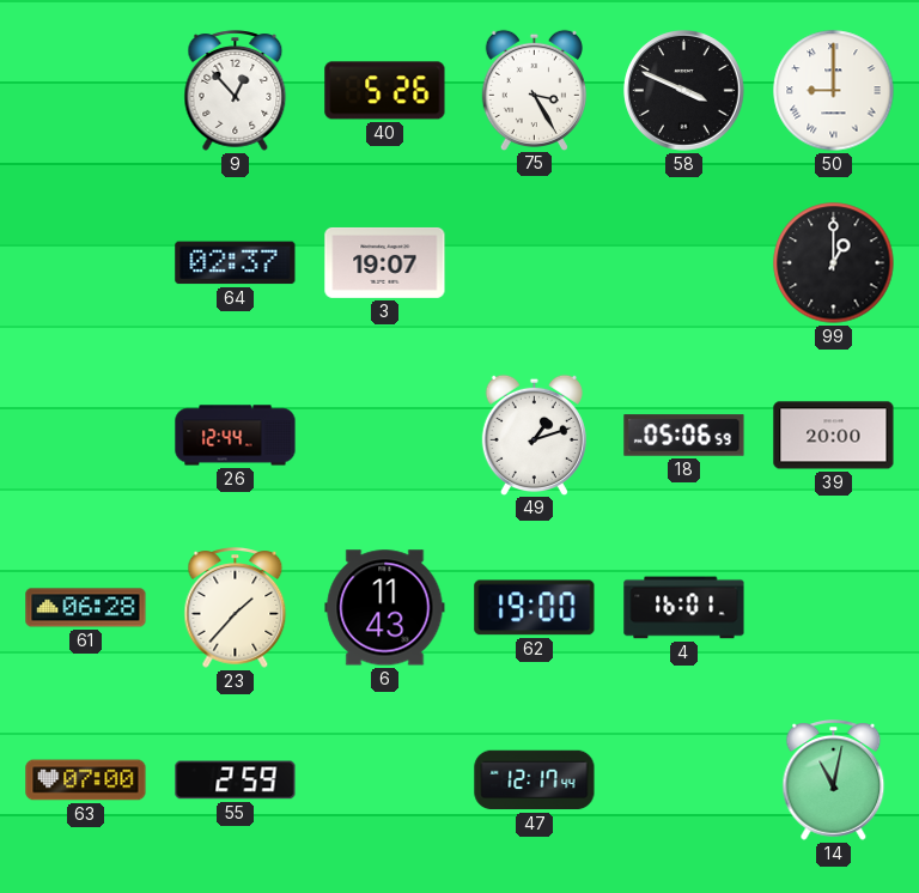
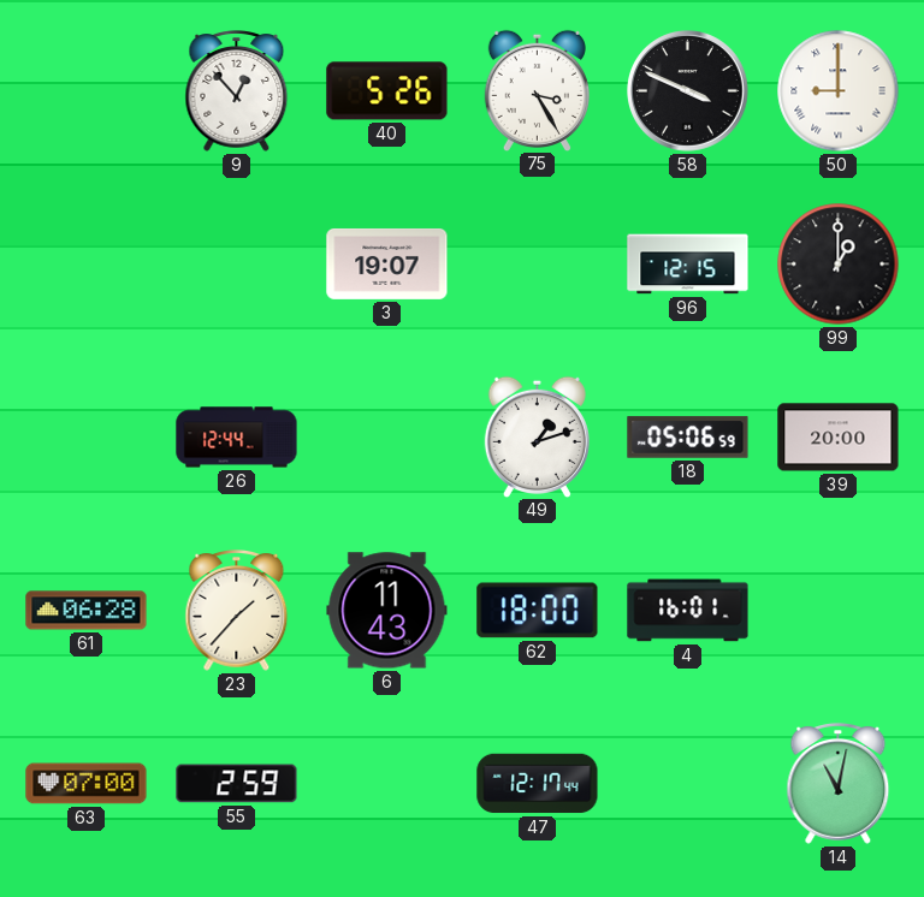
64: 02:37 -> none
96: none -> 12:15
62: 19:00 -> 18:00
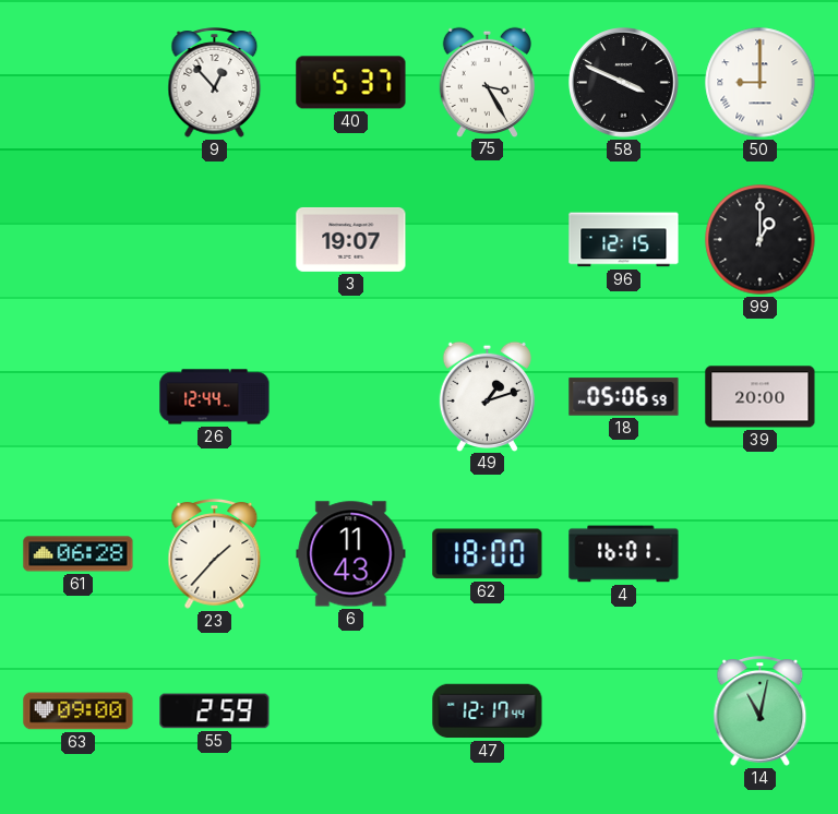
40: 5:26 -> 5:37
63: 07:00 -> 09:00
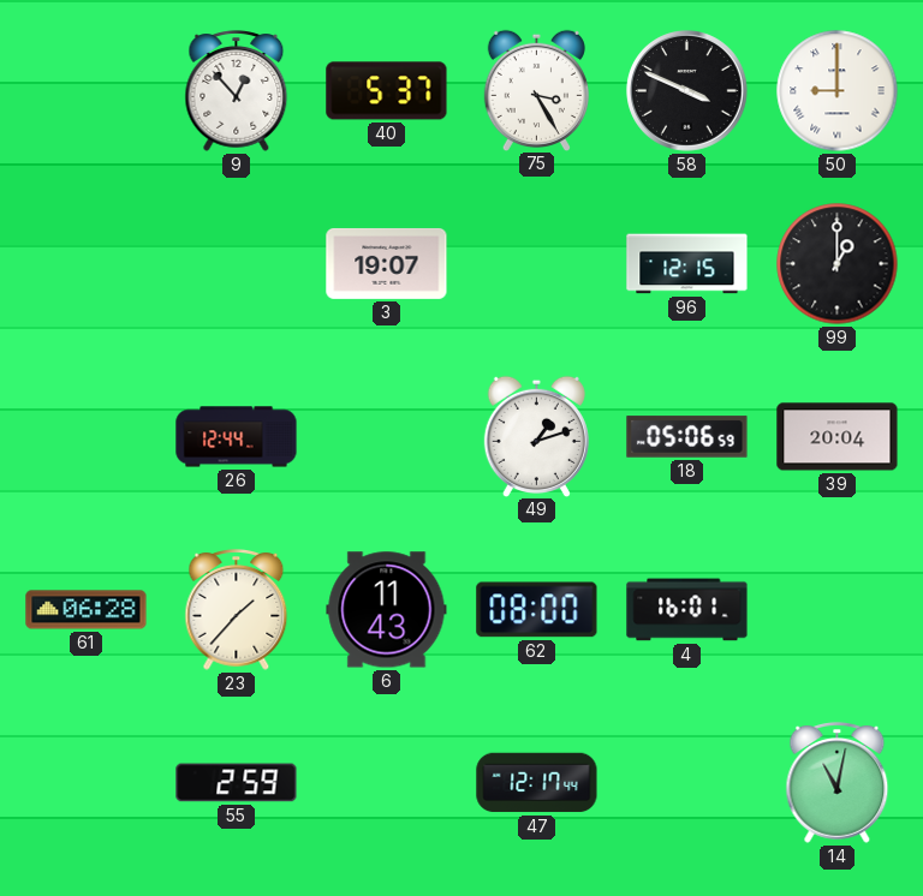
39: 20:00 -> 20:04
62: 18:00 -> 08:00
63: 09:00 -> none
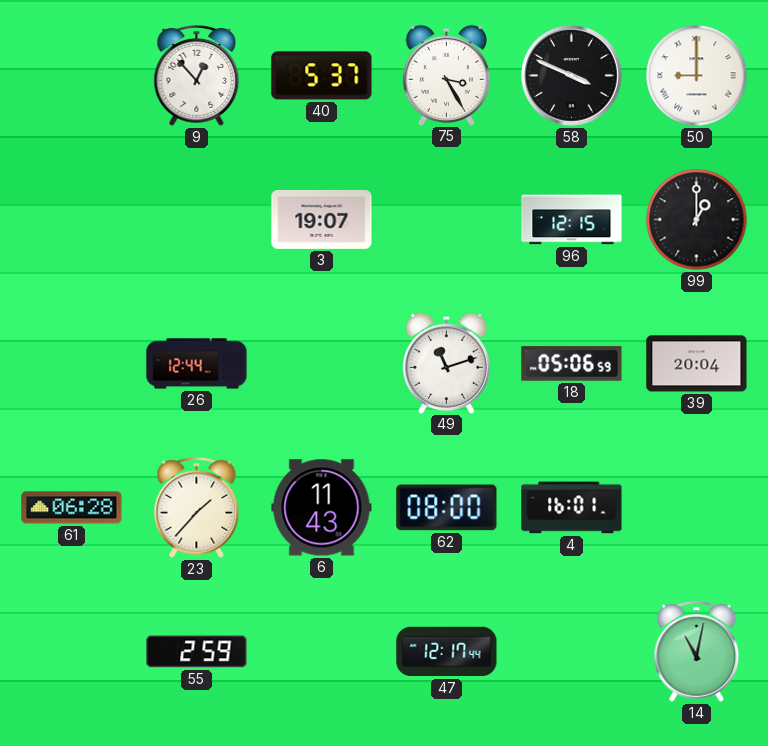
49: 1:12 -> 11:12
